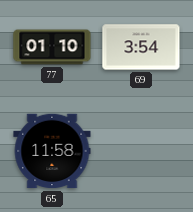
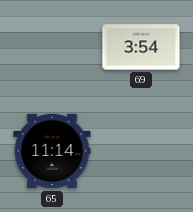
77: 01:10 -> none
65: 11:58 -> 11:14
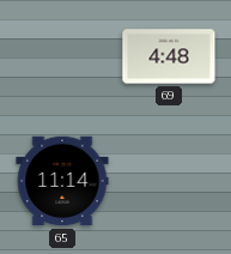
69: 3:54 -> 4:48
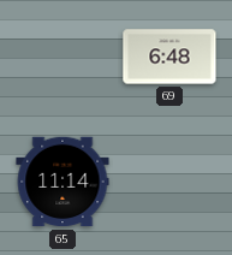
69: 4:48 -> 6:48
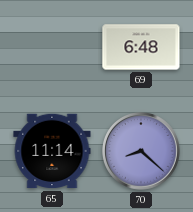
70: none -> 8:22
